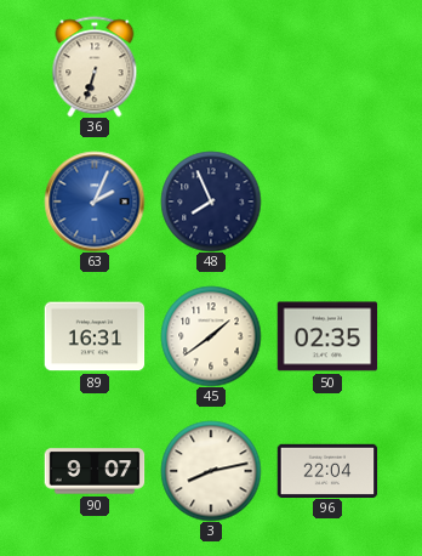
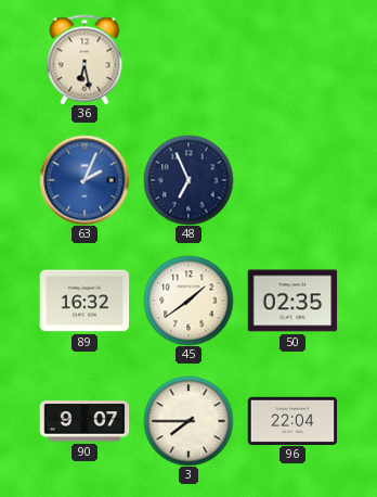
36: 6:33 -> 6:28
48: 7:56 -> 6:56
89: 16:31 -> 16:32
3: 8:13 -> 7:45
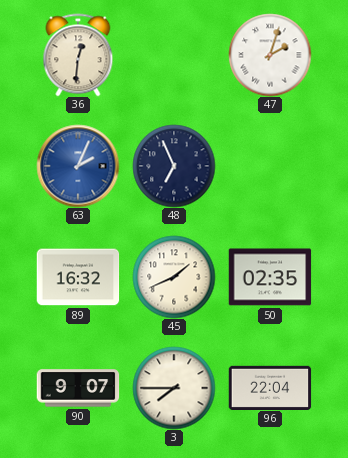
36: 6:28 -> 12:31
47: none -> 2:03
45: 1:39 -> 1:41
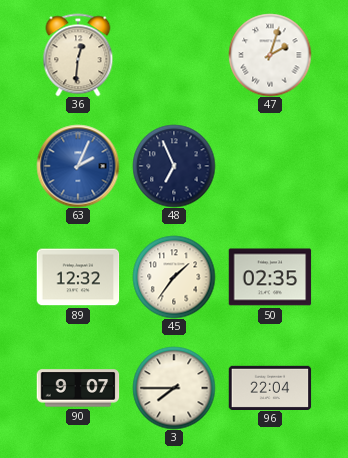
89: 16:32 -> 12:32
45: 1:41 -> 1:36
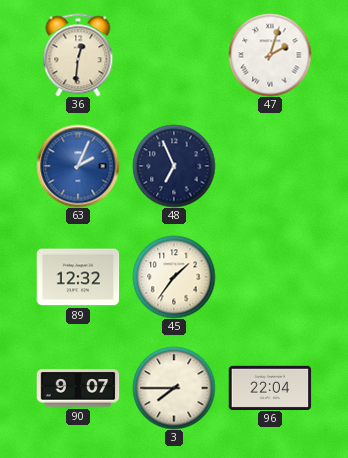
50: 02:35 -> none
